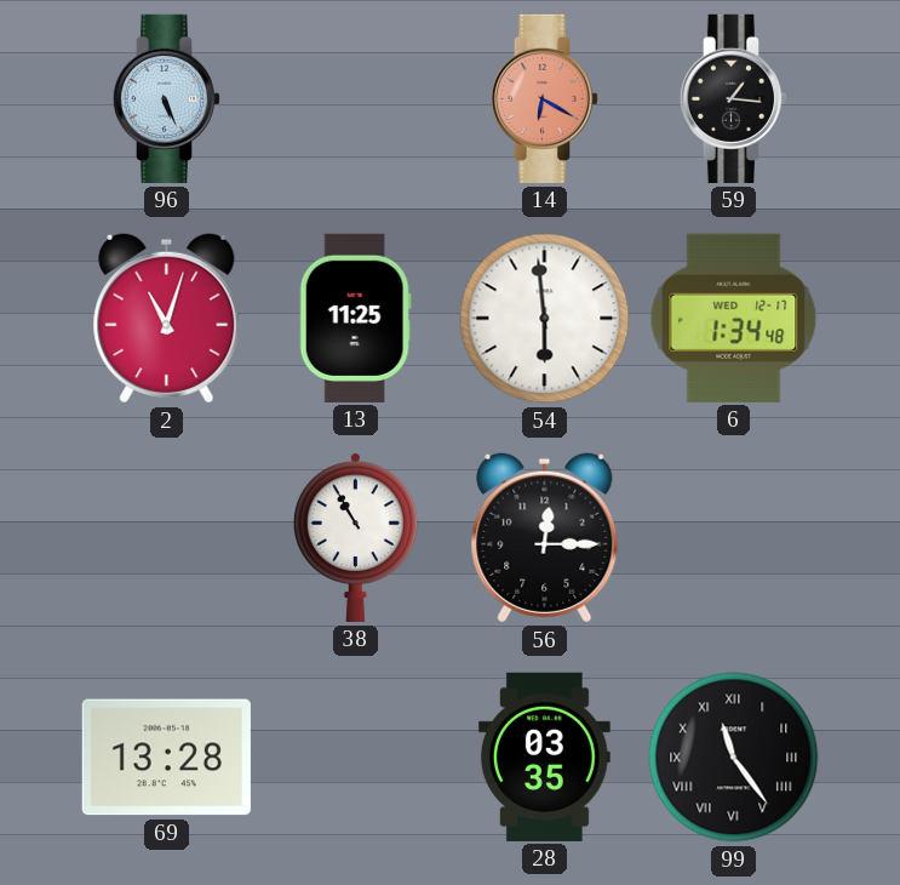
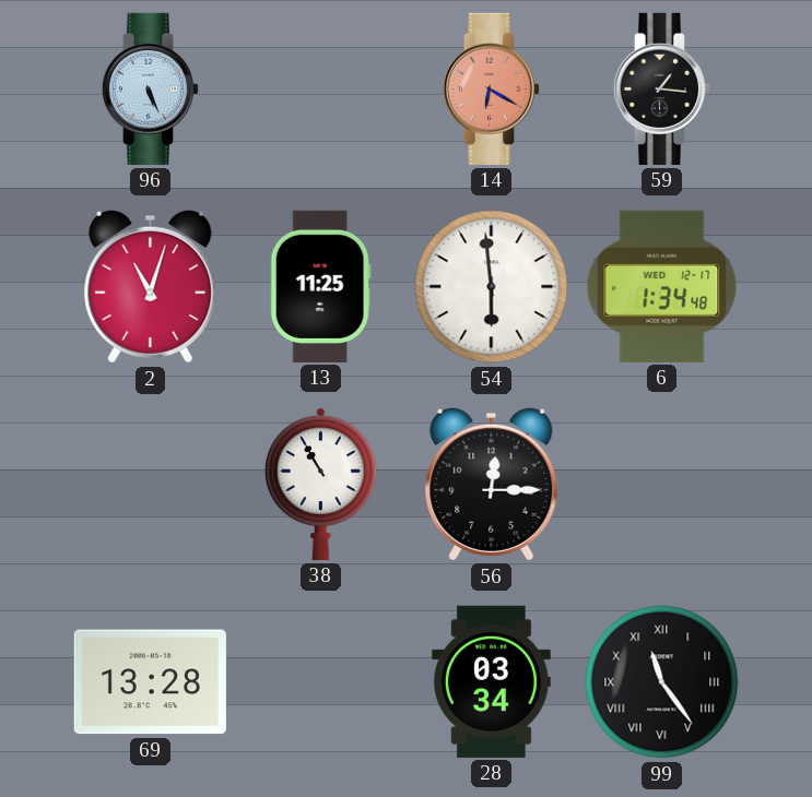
28: 03:35 -> 03:34
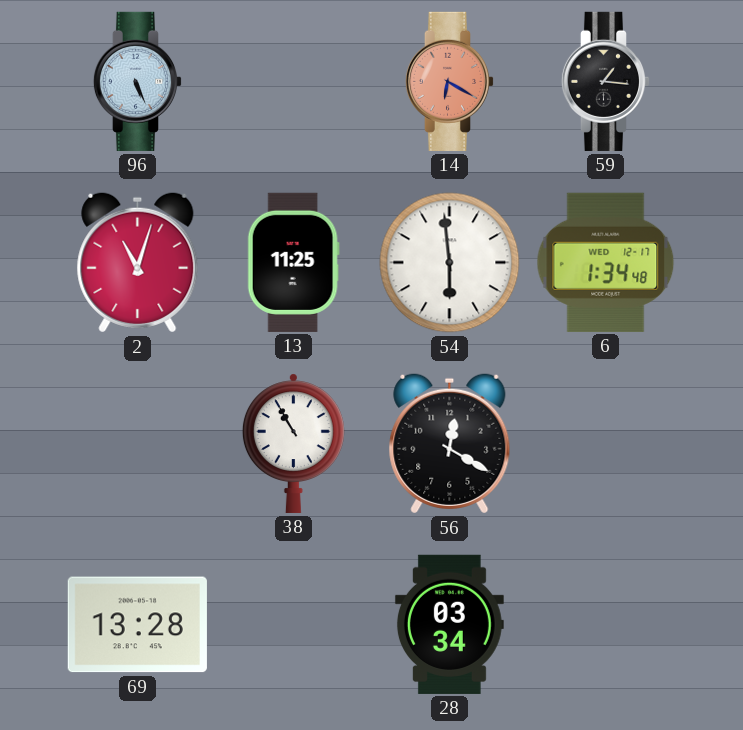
56: 12:15 -> 12:20
99: 11:24 -> none
